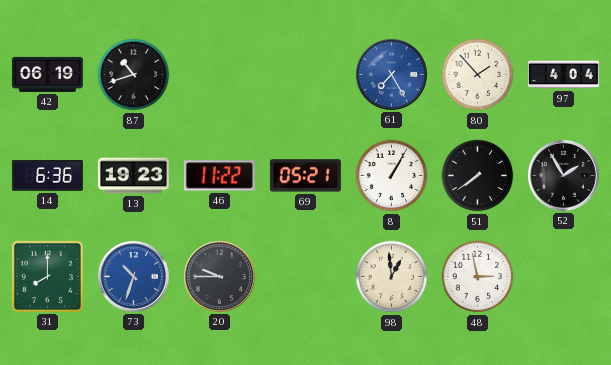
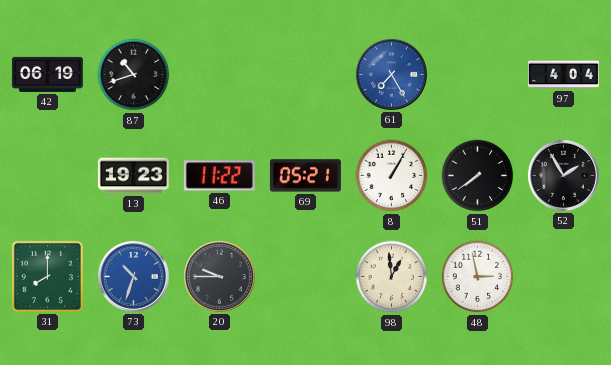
80: 1:53 -> none
14: 6:36 -> none
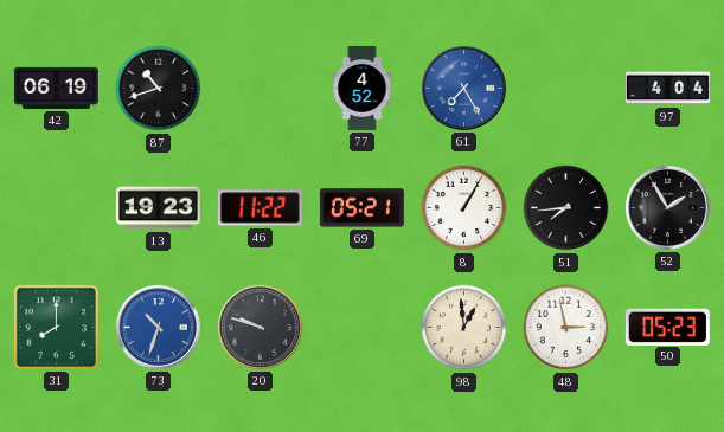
77: none -> 4:52
51: 7:39 -> 7:44
20: 9:45 -> 9:48
50: none -> 05:23
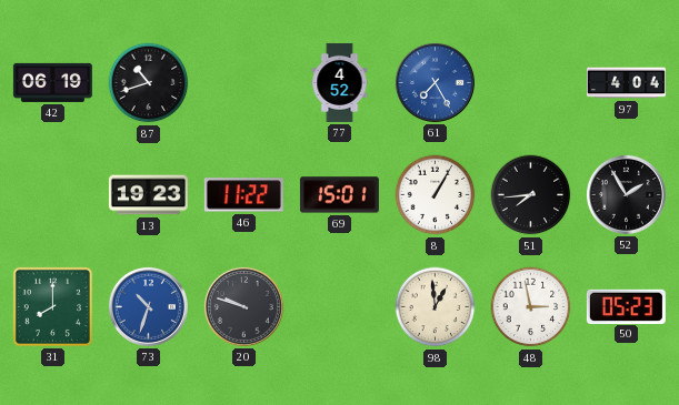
69: 05:21 -> 15:01
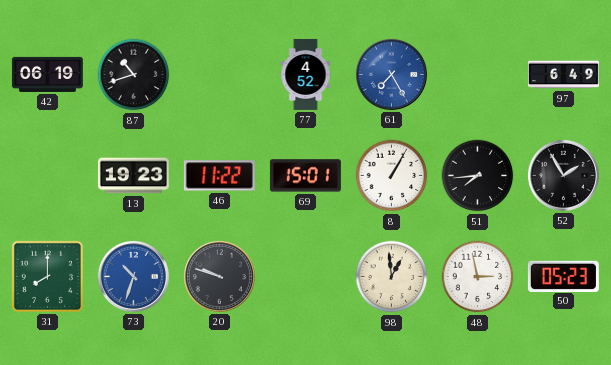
97: 4:04 -> 6:49
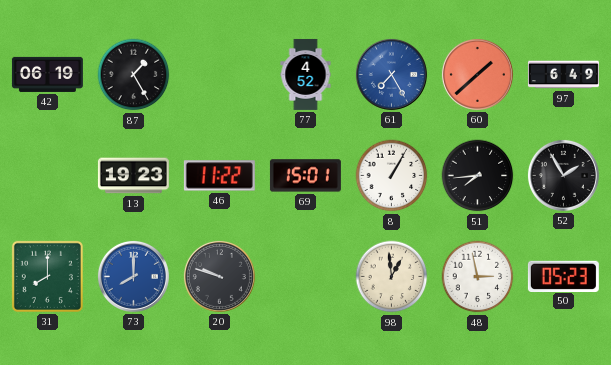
87: 10:42 -> 1:25
60: none -> 1:38
73: 10:33 -> 8:00
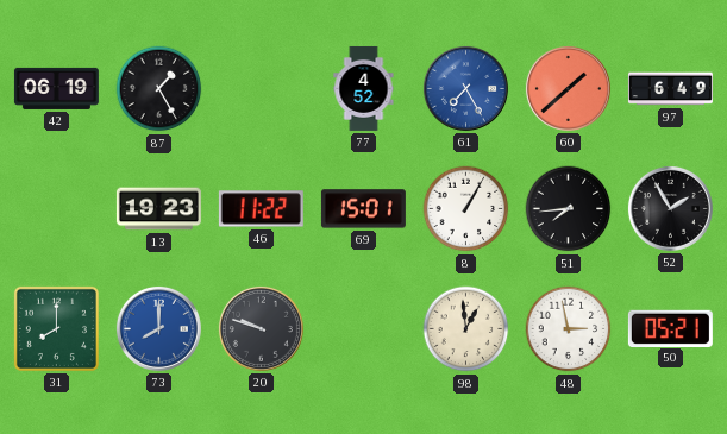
50: 05:23 -> 05:21
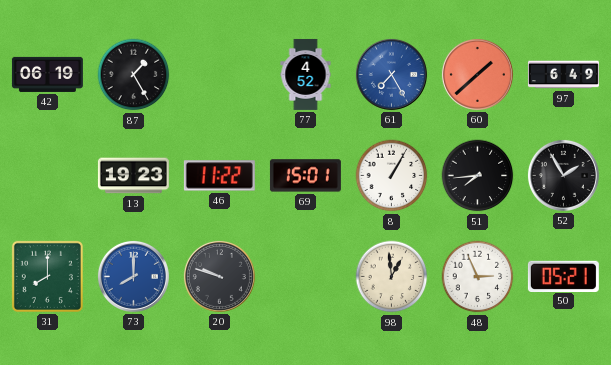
48: 2:58 -> 2:56
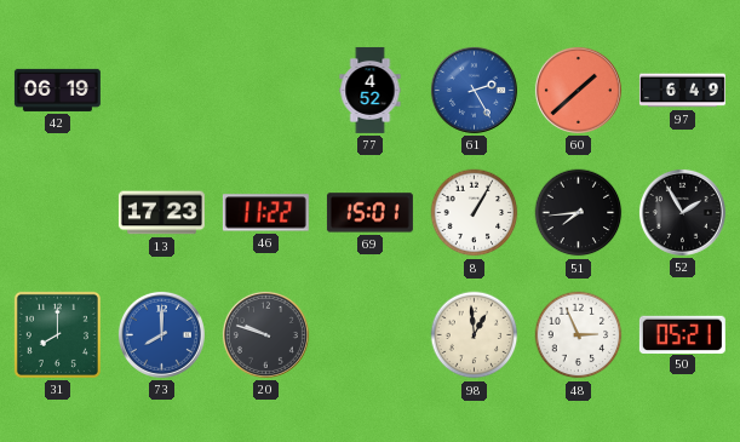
87: 1:25 -> none
61: 7:25 -> 2:25
13: 19:23 -> 17:23
